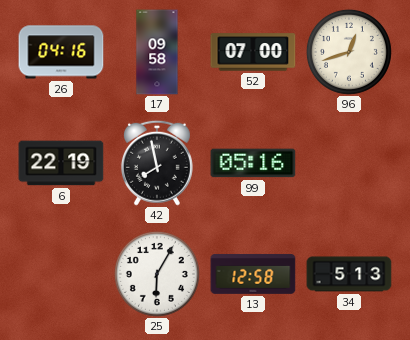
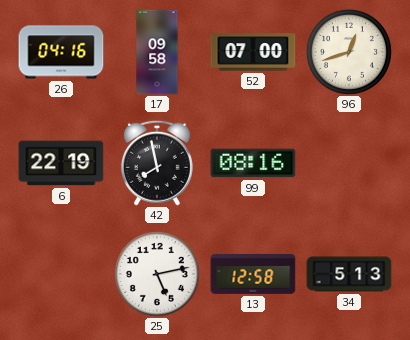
99: 05:16 -> 08:16
25: 6:05 -> 5:13
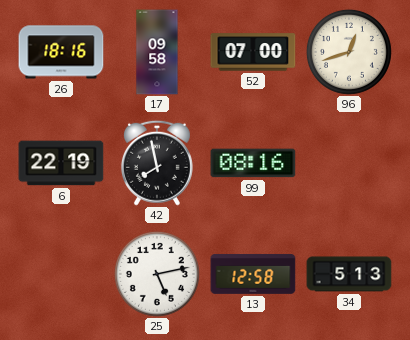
26: 04:16 -> 18:16
